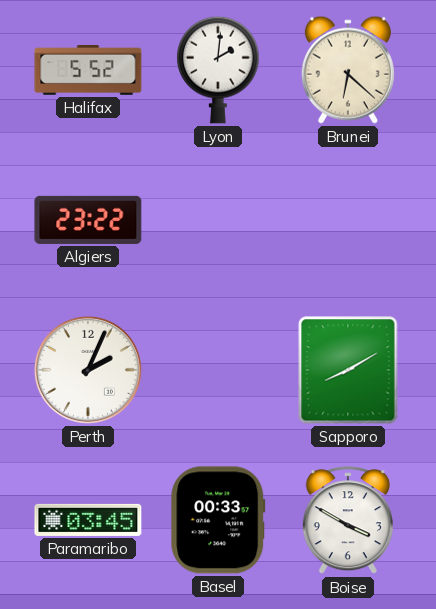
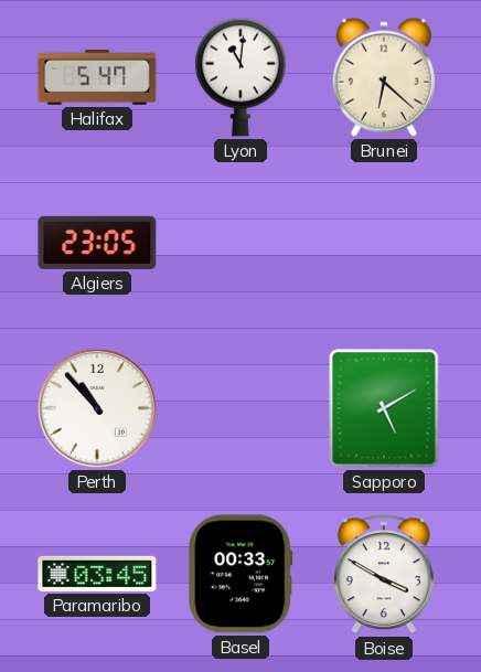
Halifax: 5:52 -> 5:47
Lyon: 2:01 -> 11:01
Algiers: 23:22 -> 23:05
Perth: 2:04 -> 10:53
Sapporo: 8:10 -> 5:10
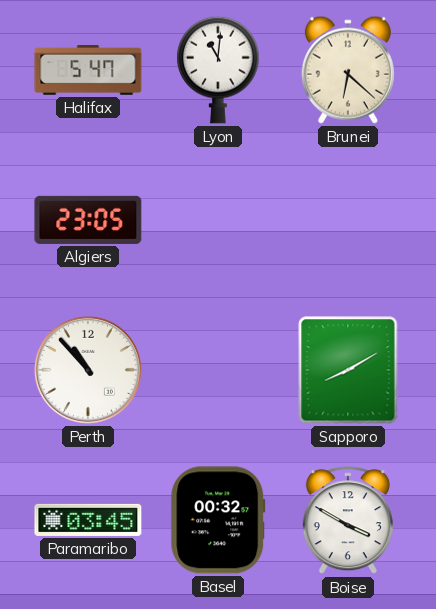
Sapporo: 5:10 -> 8:10
Basel: 00:33 -> 00:32
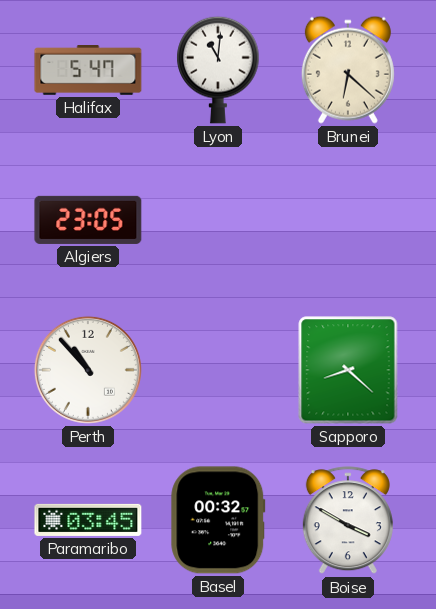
Sapporo: 8:10 -> 8:22
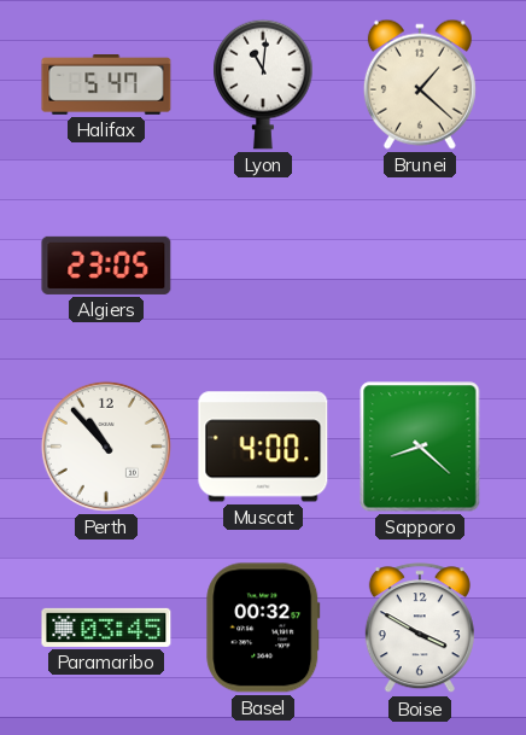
Brunei: 6:22 -> 1:22
Muscat: none -> 4:00
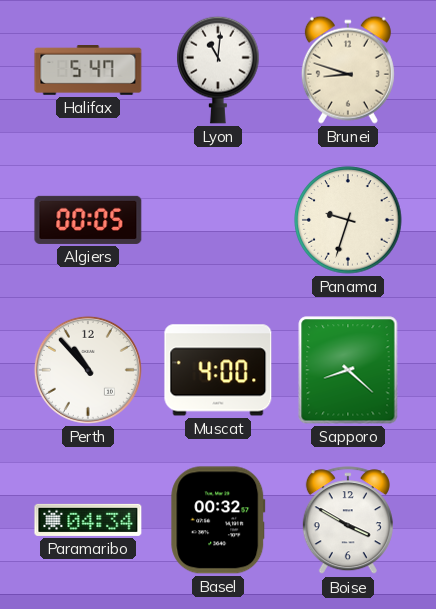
Brunei: 1:22 -> 8:48
Algiers: 23:05 -> 00:05
Panama: none -> 9:33
Paramaribo: 03:45 -> 04:34
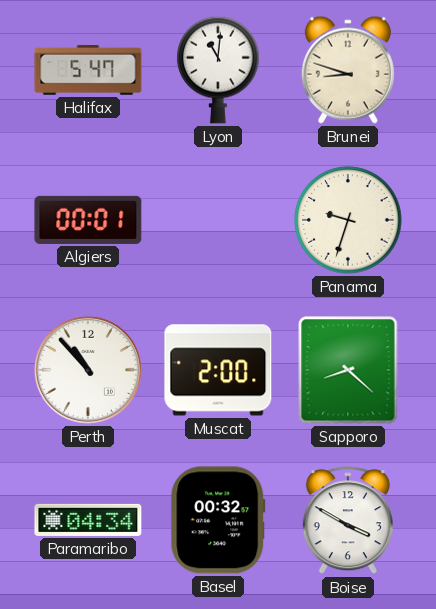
Algiers: 00:05 -> 00:01
Muscat: 4:00 -> 2:00
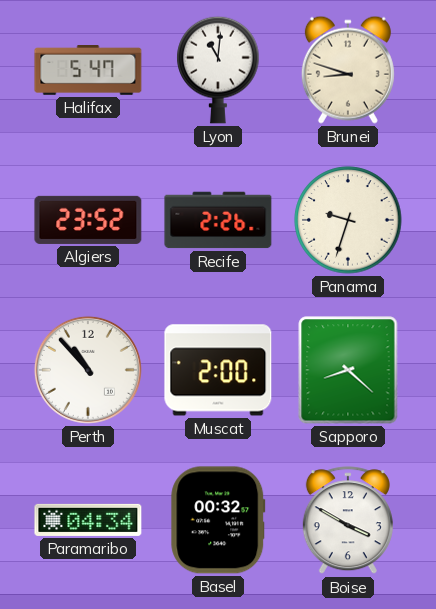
Algiers: 00:01 -> 23:52
Recife: none -> 2:26
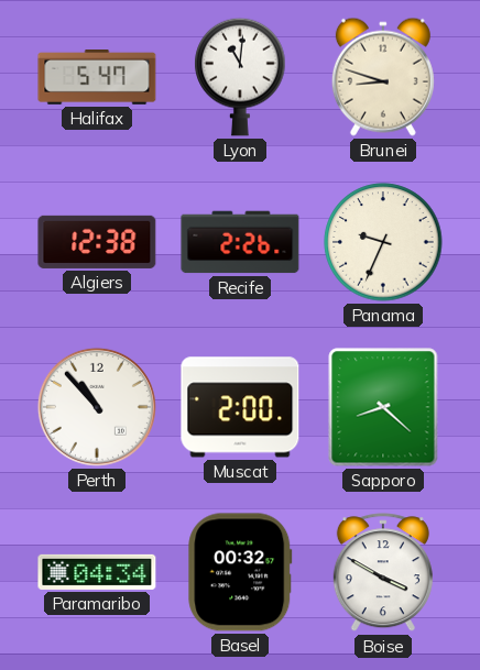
Algiers: 23:52 -> 12:38
Panama: 9:33 -> 9:34
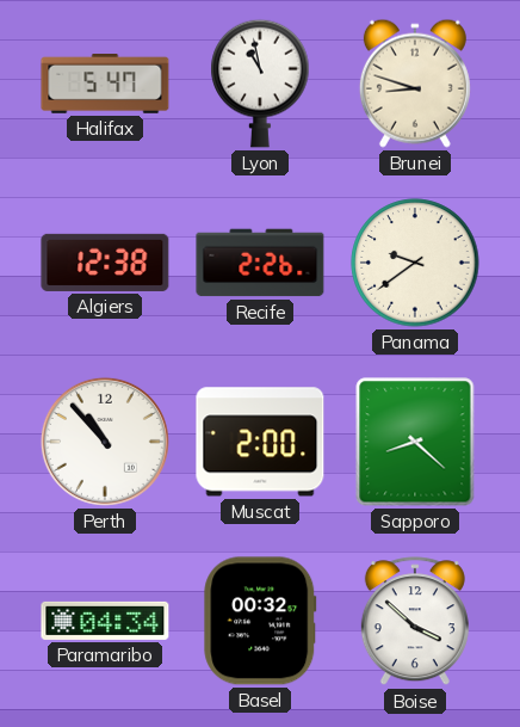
Lyon: 11:01 -> 10:58
Panama: 9:34 -> 9:39
Boise: 3:50 -> 3:52
